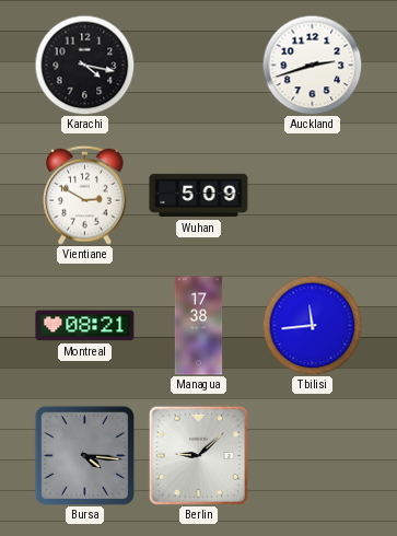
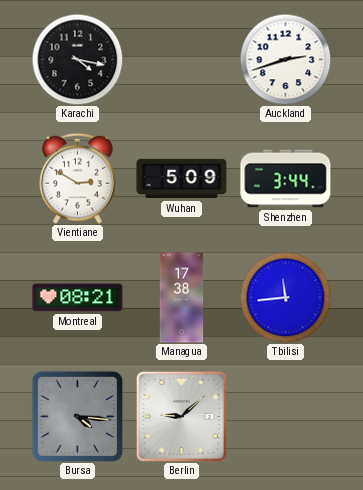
Shenzhen: none -> 3:44
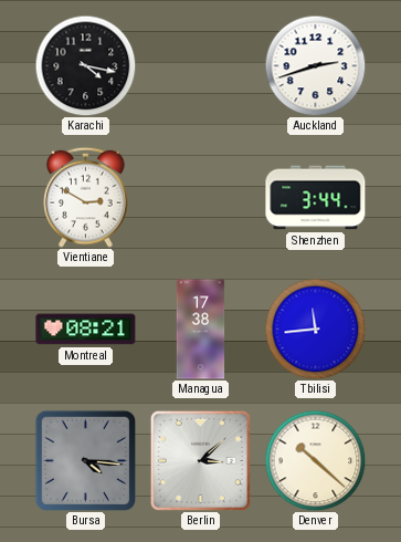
Wuhan: 5:09 -> none
Berlin: 9:08 -> 3:08
Denver: none -> 10:22
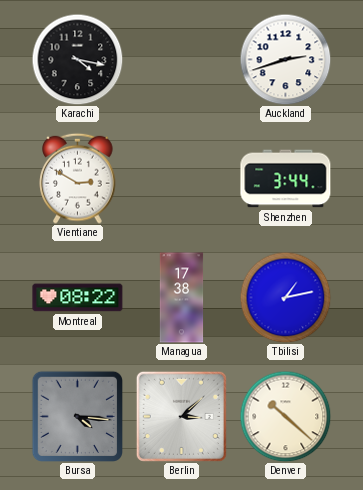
Montreal: 08:21 -> 08:22
Tbilisi: 11:44 -> 1:13
